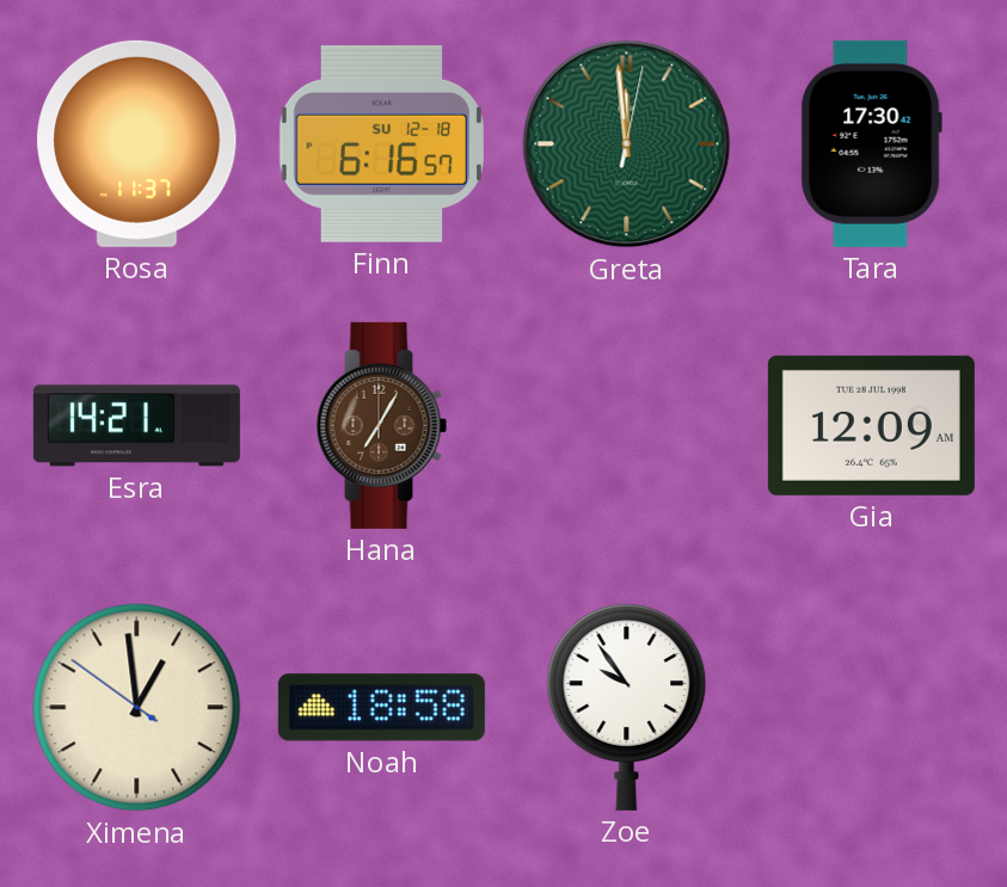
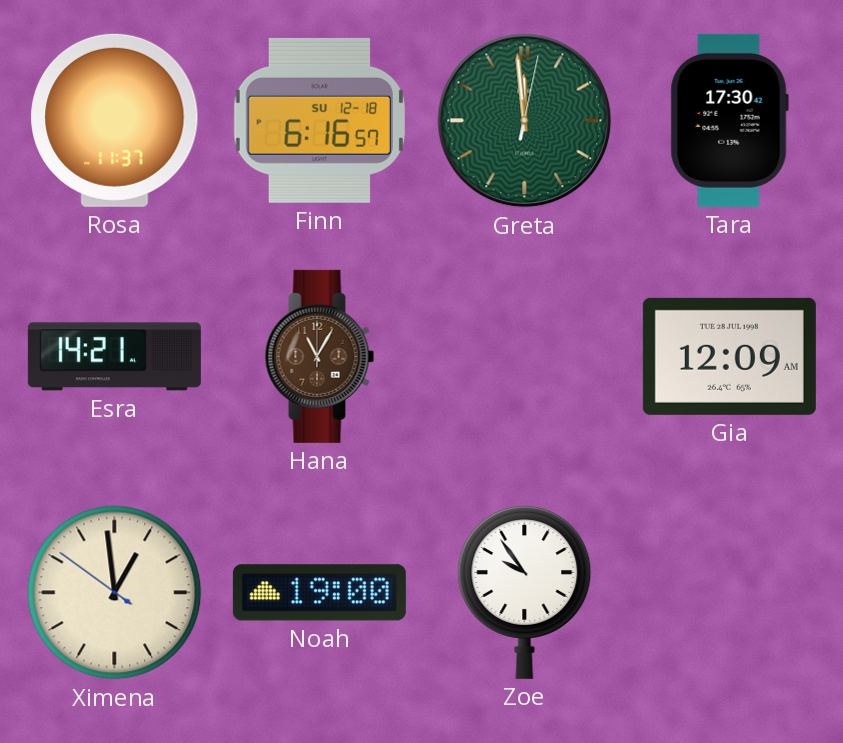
Hana: 7:05 -> 11:05
Noah: 18:58 -> 19:00
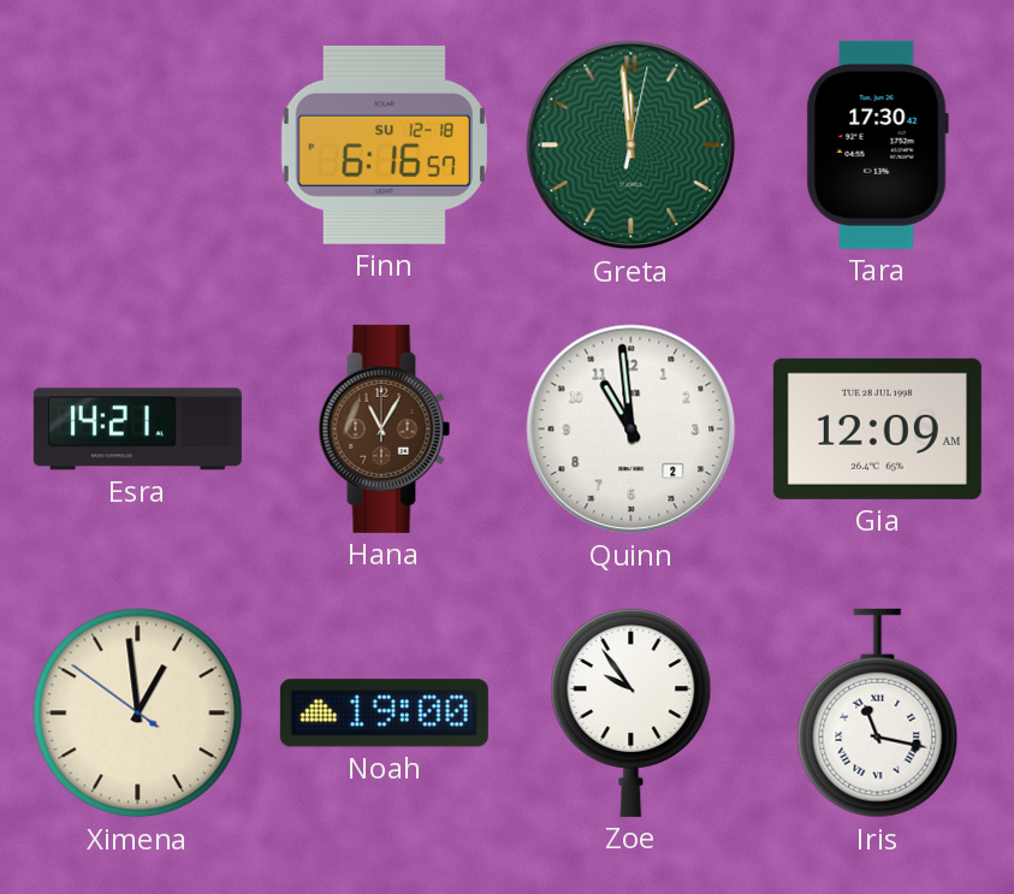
Rosa: 11:37 -> none
Quinn: none -> 10:59
Iris: none -> 11:17
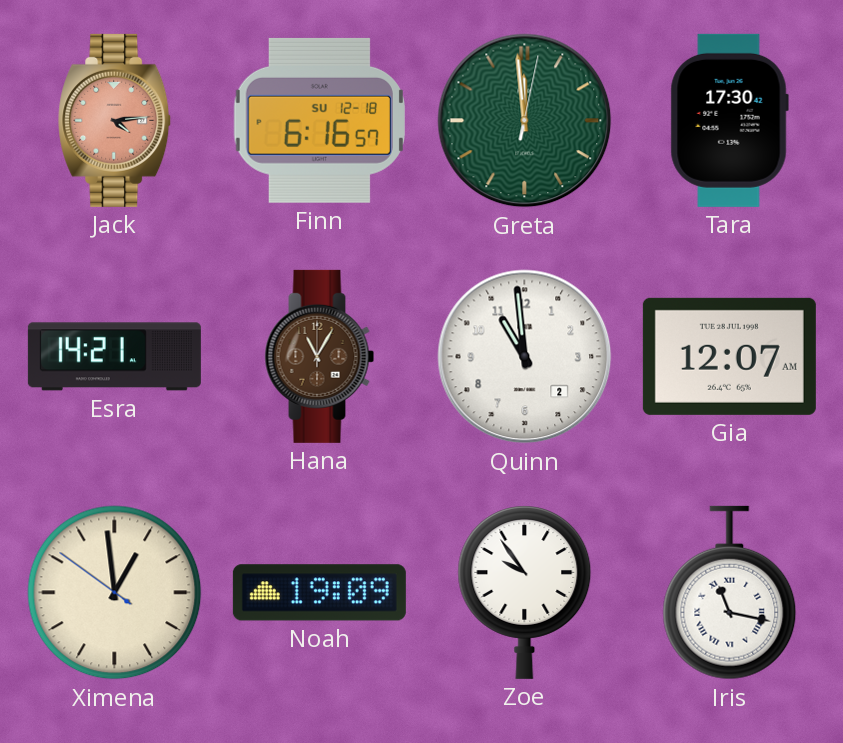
Jack: none -> 4:14
Gia: 12:09 -> 12:07
Noah: 19:00 -> 19:09
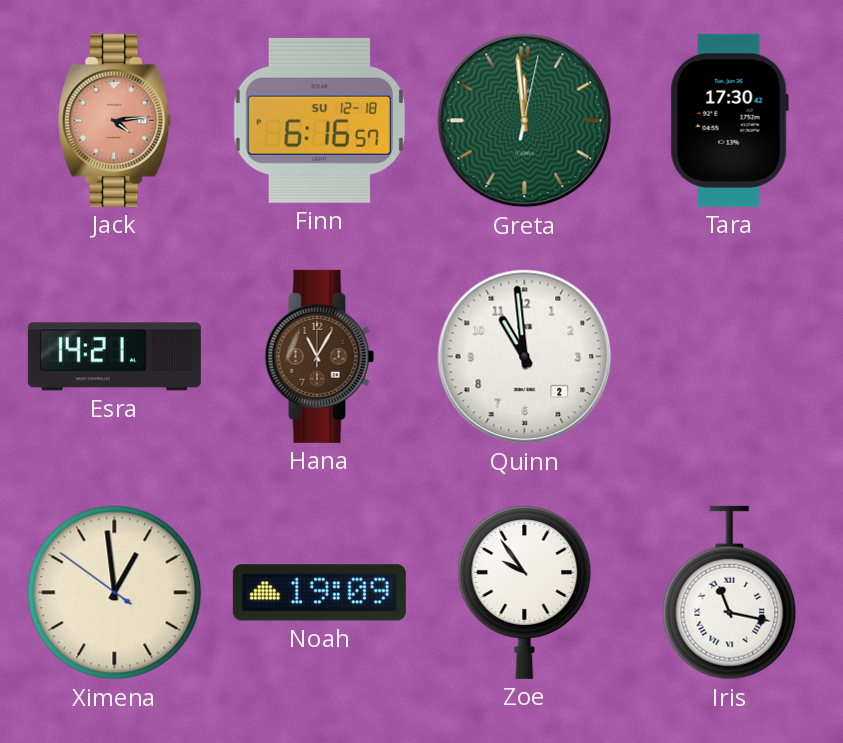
Gia: 12:07 -> none
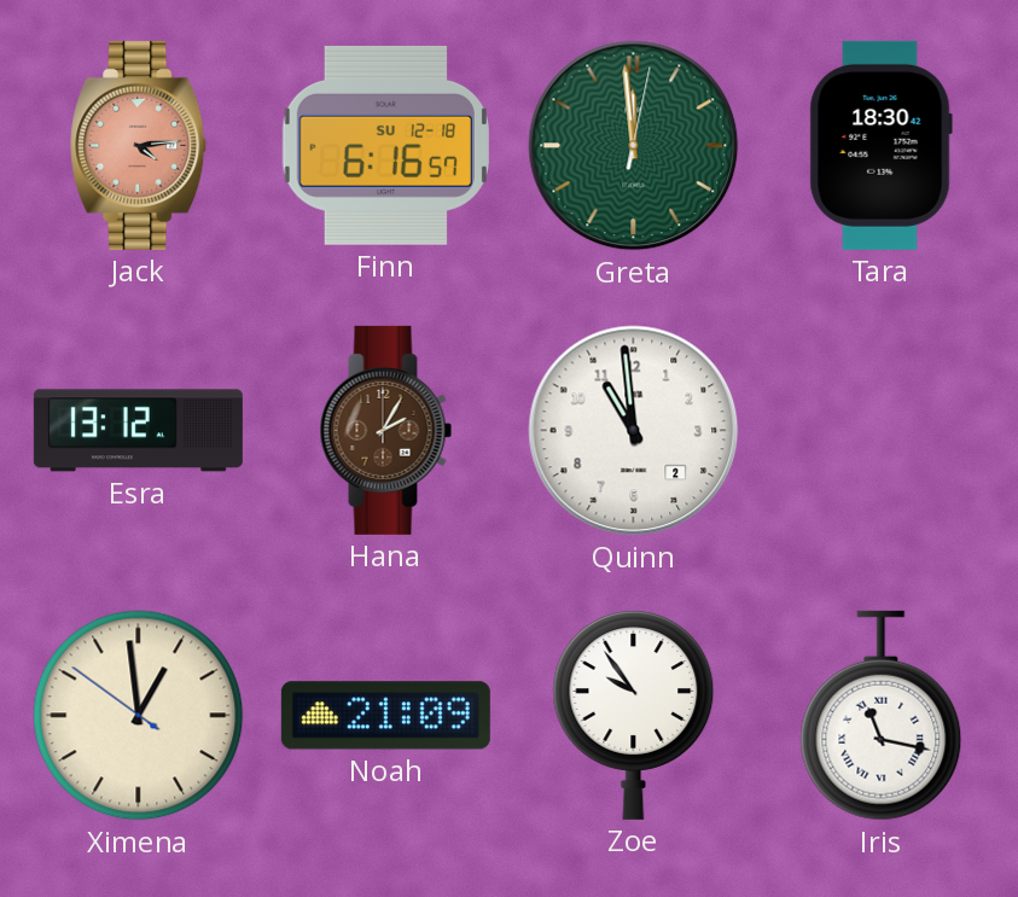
Tara: 17:30 -> 18:30
Esra: 14:21 -> 13:12
Hana: 11:05 -> 2:05
Noah: 19:09 -> 21:09
